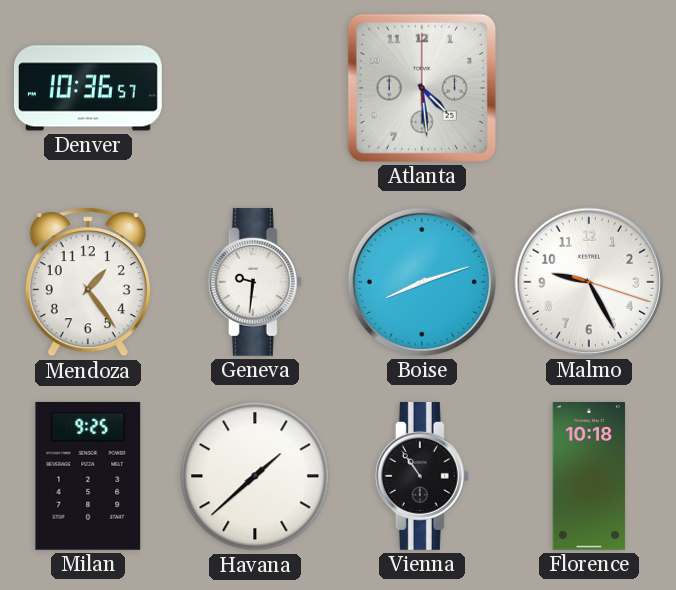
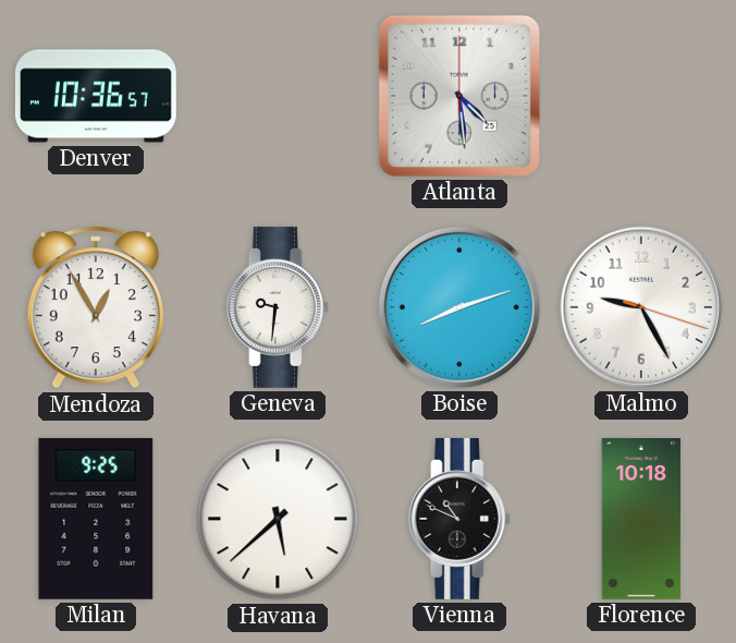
Mendoza: 1:24 -> 12:55
Havana: 1:38 -> 5:38
Vienna: 10:54 -> 10:49
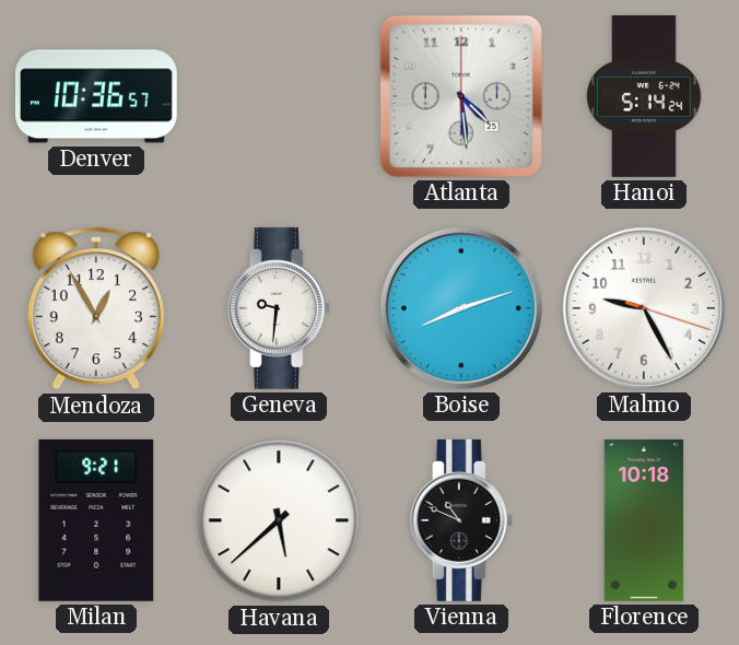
Hanoi: none -> 5:14
Milan: 9:25 -> 9:21
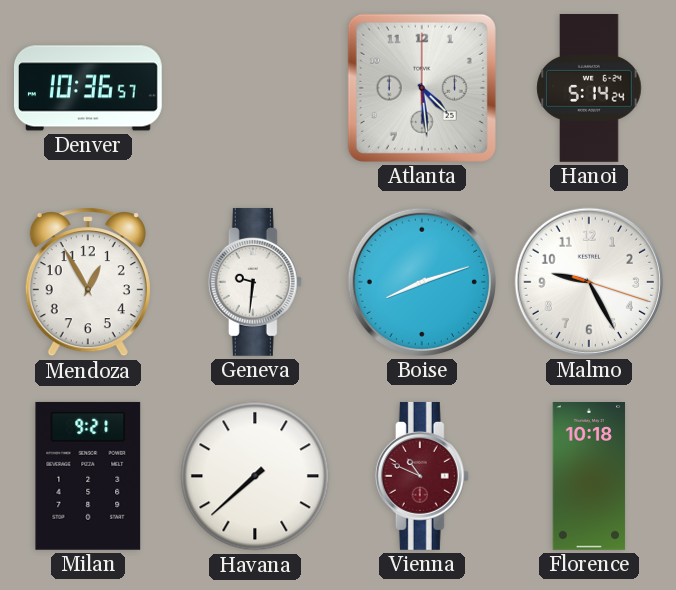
Havana: 5:38 -> 7:38
Vienna dial: black -> burgundy
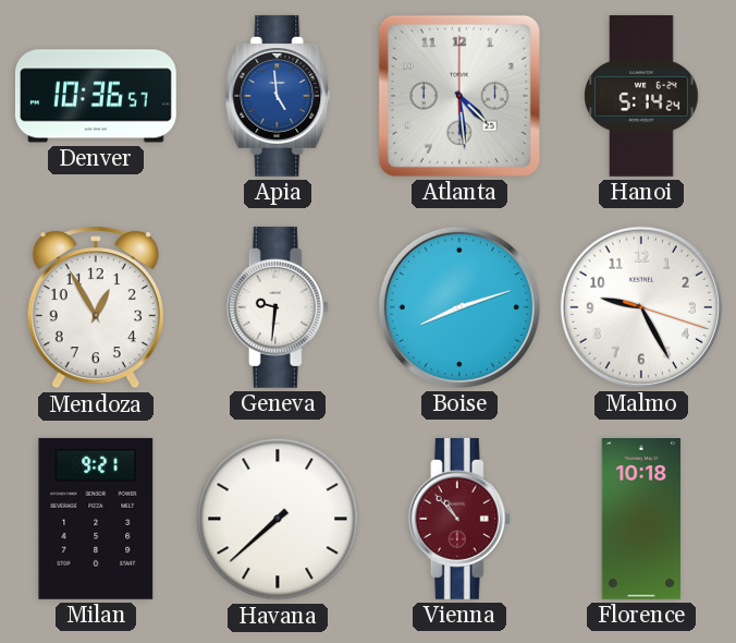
Apia: none -> 4:59
Vienna: 10:49 -> 10:53
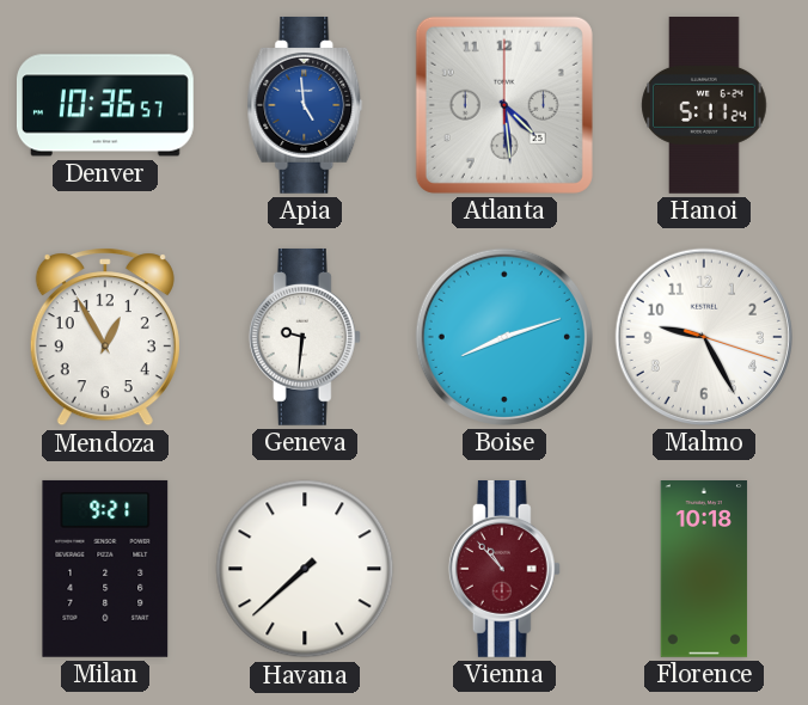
Hanoi: 5:14 -> 5:11
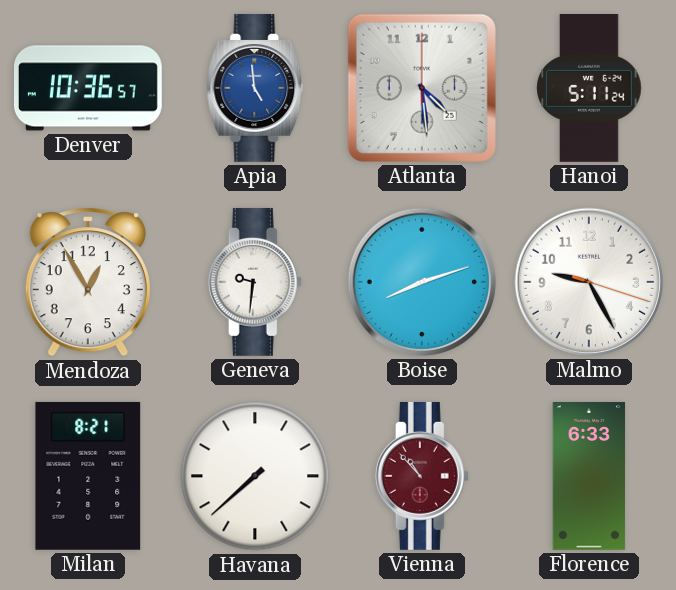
Milan: 9:21 -> 8:21
Florence: 10:18 -> 6:33
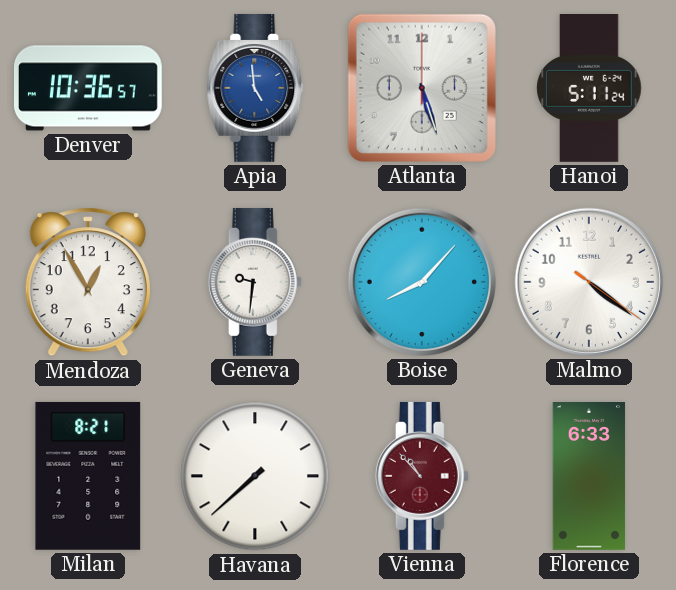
Atlanta: 4:29 -> 5:27
Boise: 8:12 -> 8:07
Malmo: 9:25 -> 4:21
